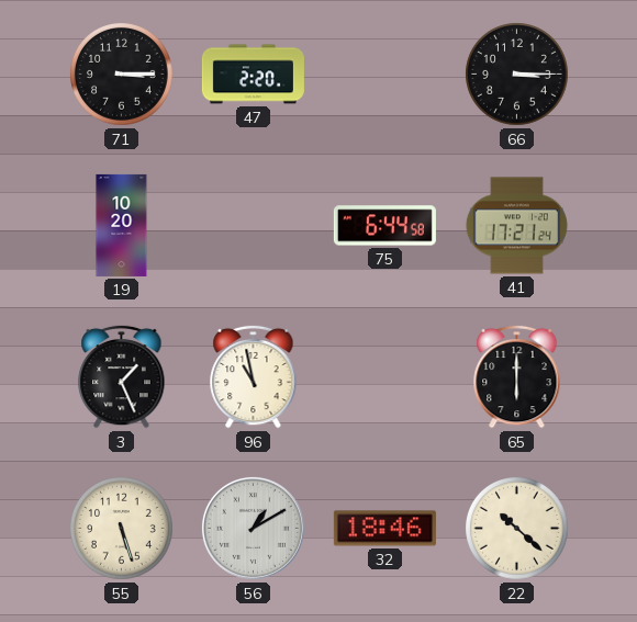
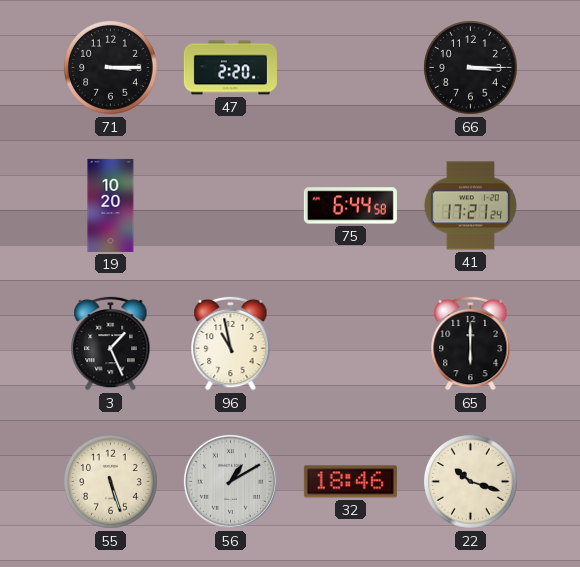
22: 10:22 -> 10:18
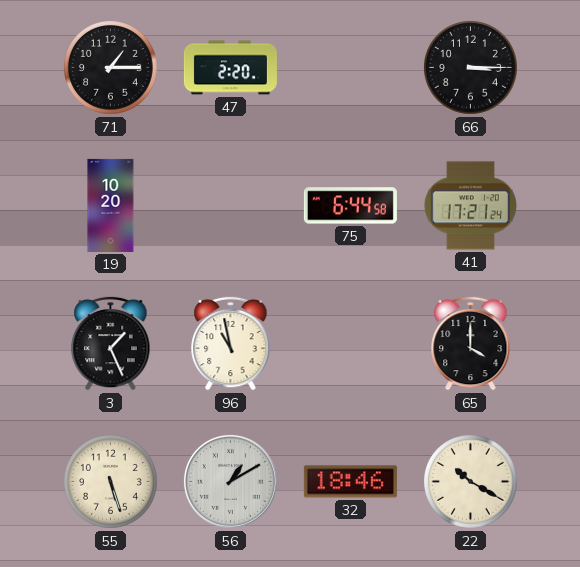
71: 3:15 -> 1:15
65: 6:00 -> 4:00
22: 10:18 -> 10:20
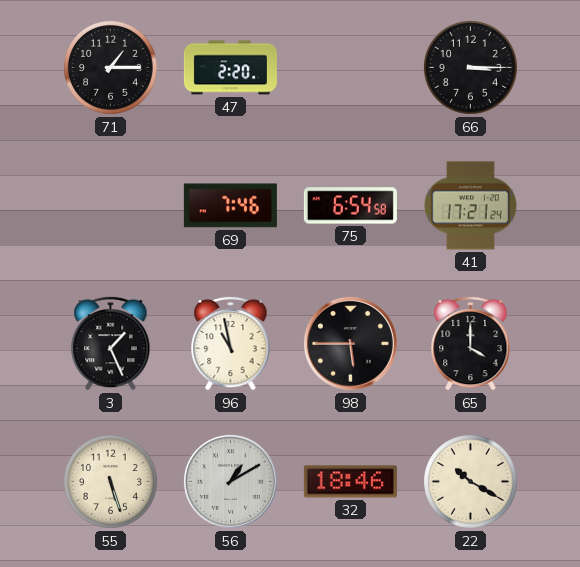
19: 10:20 -> none
69: none -> 7:46
75: 6:44 -> 6:54
98: none -> 5:45
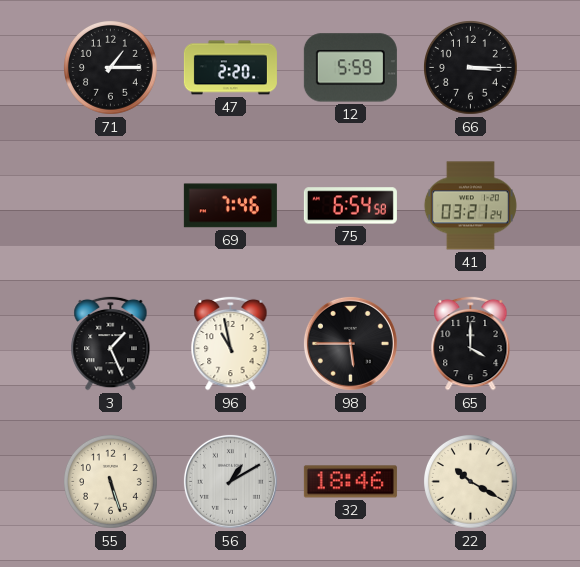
12: none -> 5:59
41: 17:21 -> 03:21
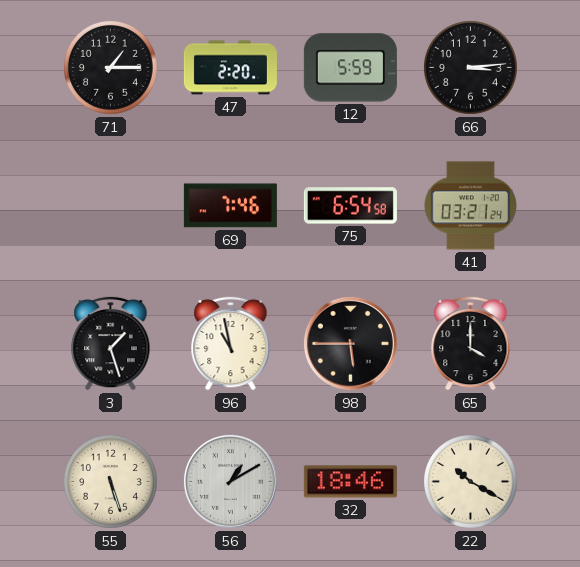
66: 3:15 -> 3:14
3: 1:26 -> 1:27
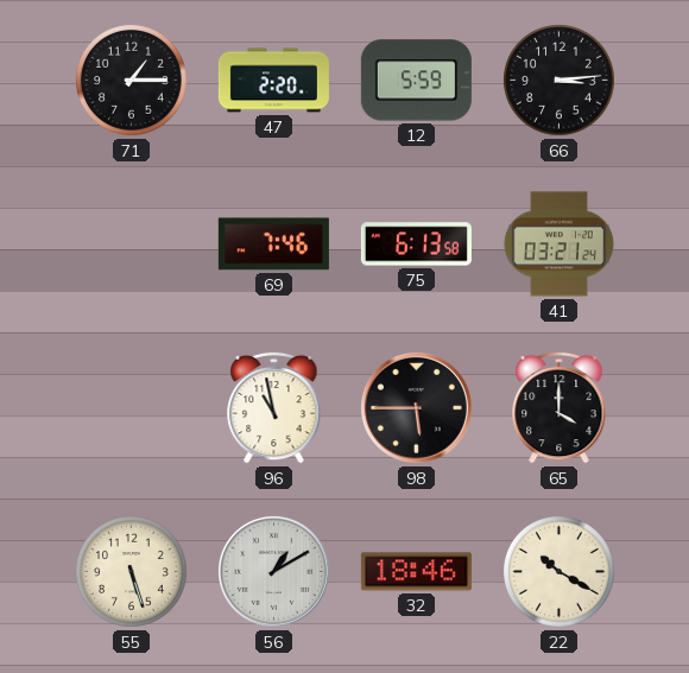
75: 6:54 -> 6:13
3: 1:27 -> none
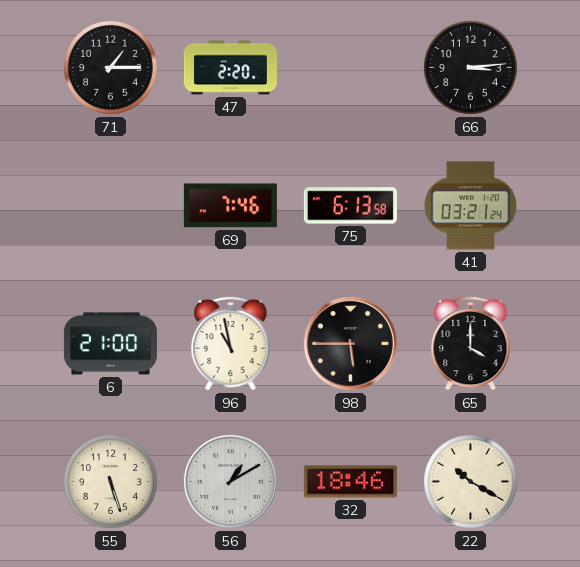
12: 5:59 -> none
6: none -> 21:00
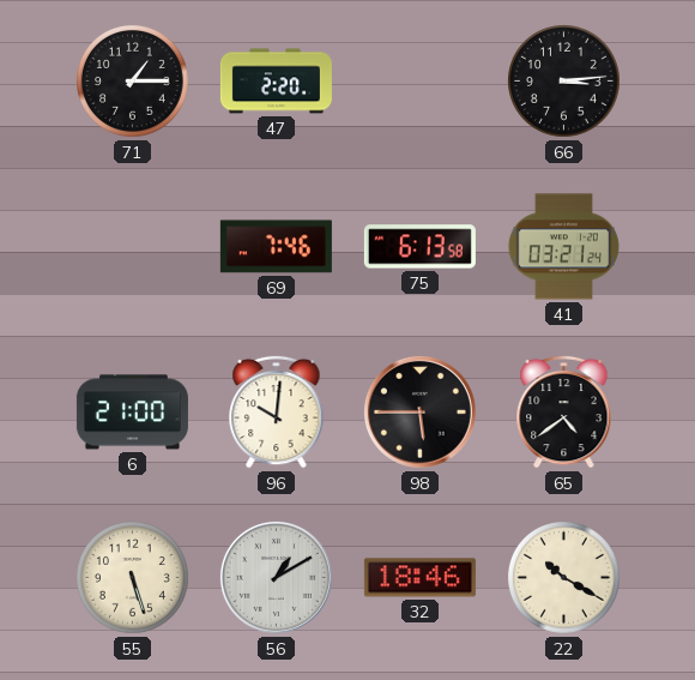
96: 10:58 -> 10:01
65: 4:00 -> 4:39
